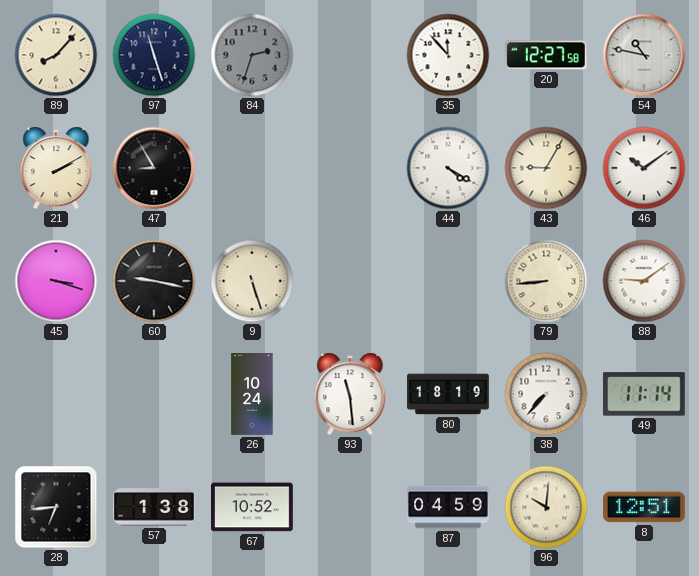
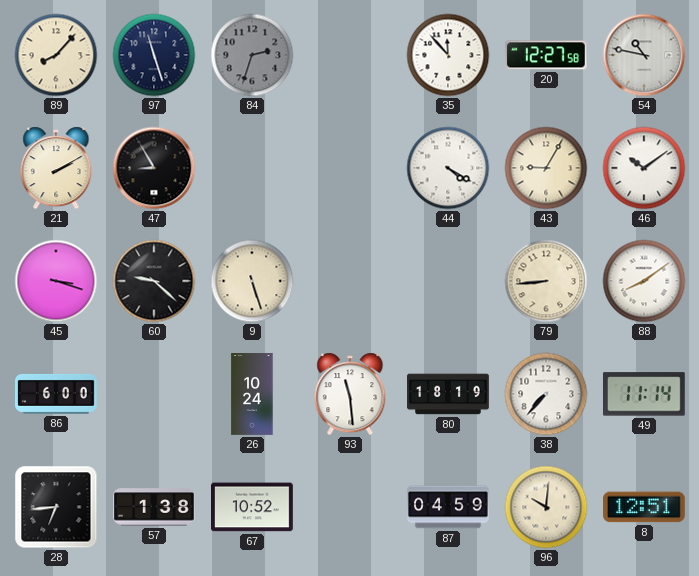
60: 9:17 -> 9:22
88: 9:09 -> 8:09
86: none -> 6:00
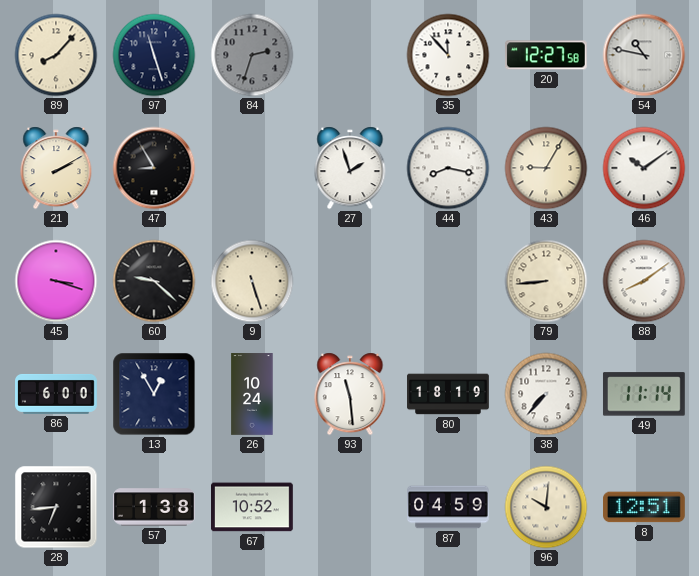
27: none -> 1:57
44: 4:20 -> 8:17
13: none -> 12:55
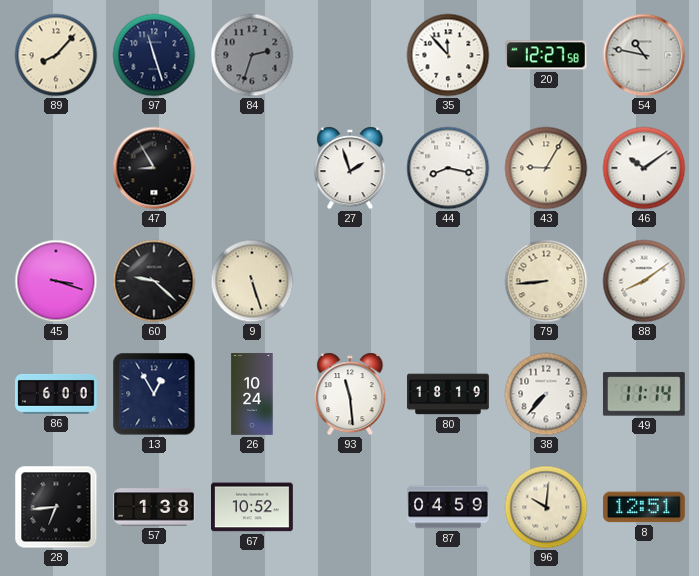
21: 2:10 -> none
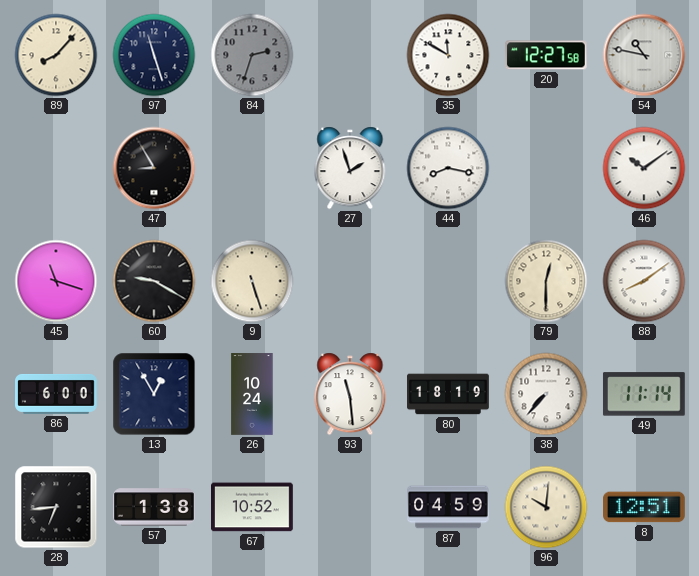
35: 11:53 -> 11:50
43: 9:05 -> none
45: 3:18 -> 11:18
60: 9:22 -> 9:20
79: 8:44 -> 12:30
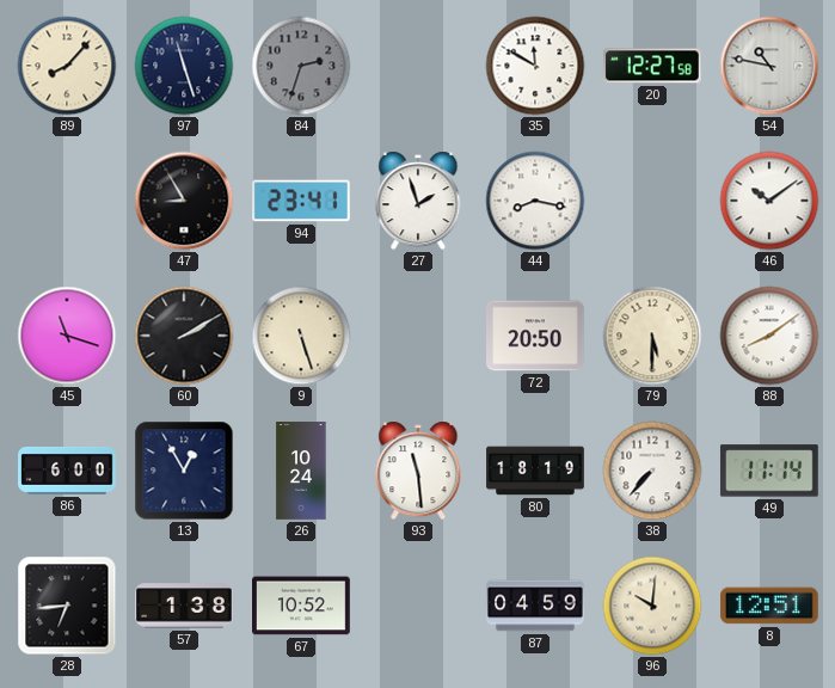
94: none -> 23:41
60: 9:20 -> 2:10
72: none -> 20:50
79: 12:30 -> 5:30
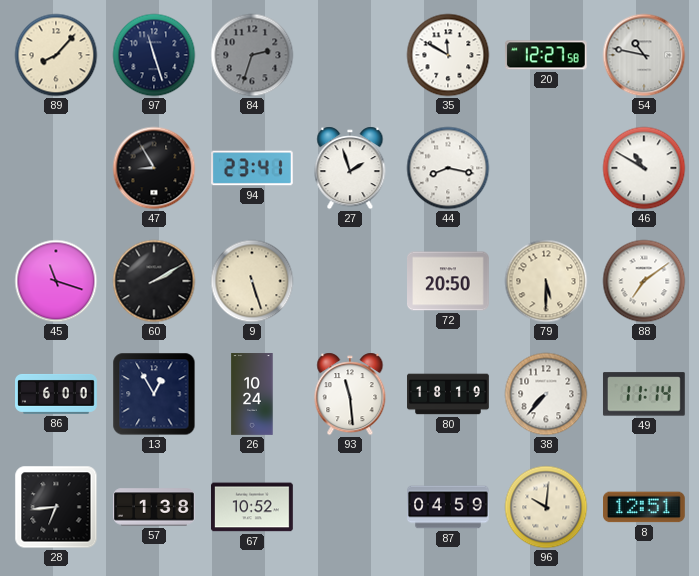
46: 10:09 -> 10:50
88: 8:09 -> 7:09
